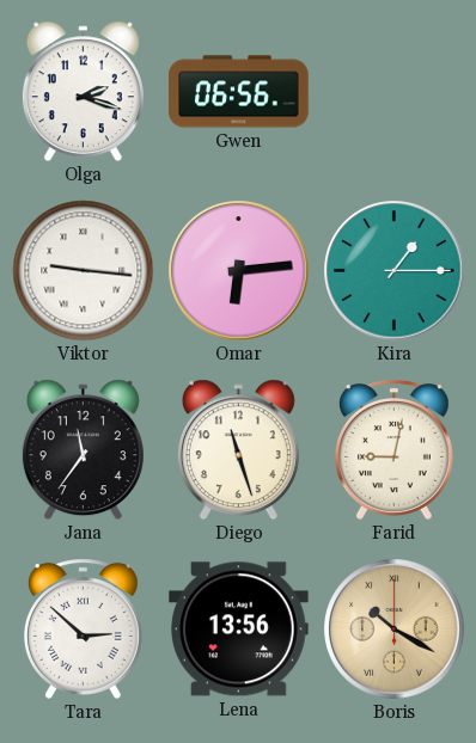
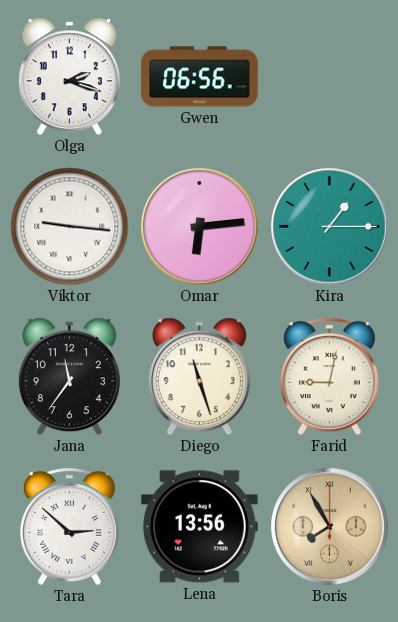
Boris: 10:20 -> 7:55
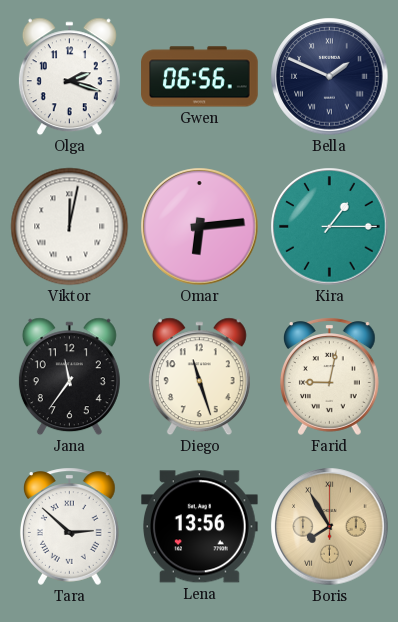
Bella: none -> 1:49
Viktor: 9:16 -> 12:02
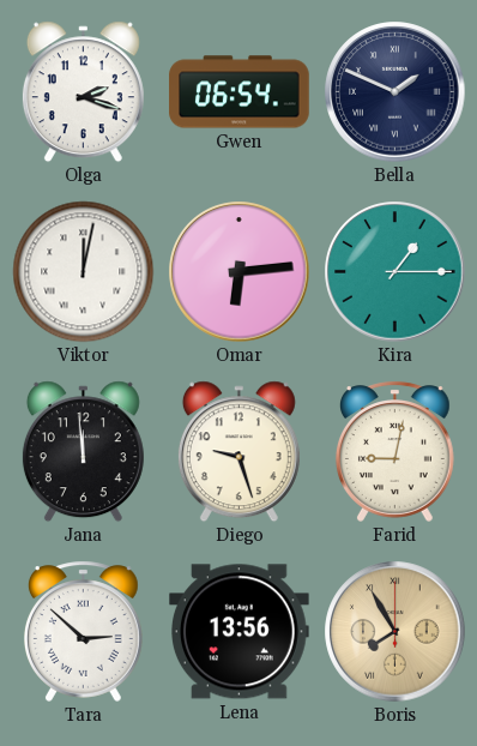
Gwen: 06:56 -> 06:54
Jana: 11:36 -> 11:59
Diego: 11:27 -> 9:27
